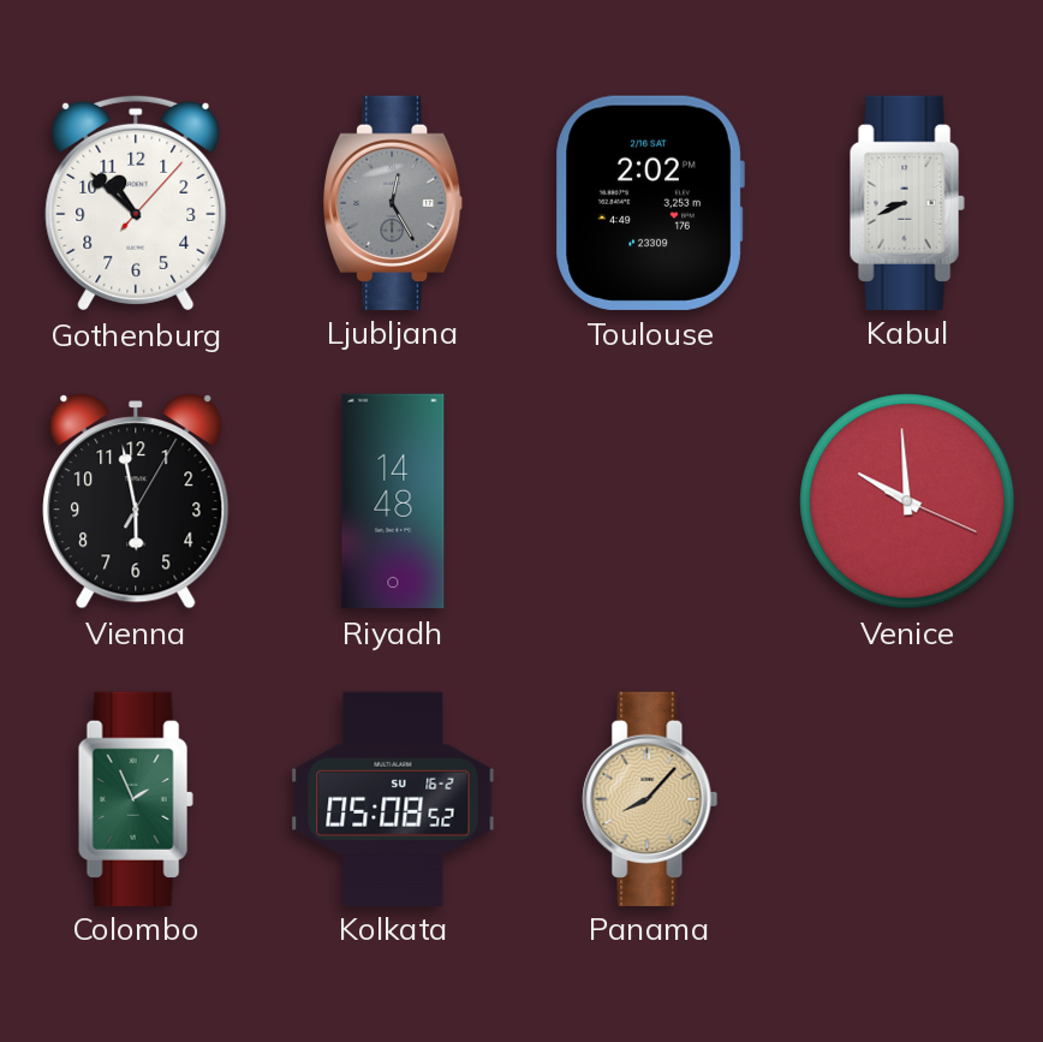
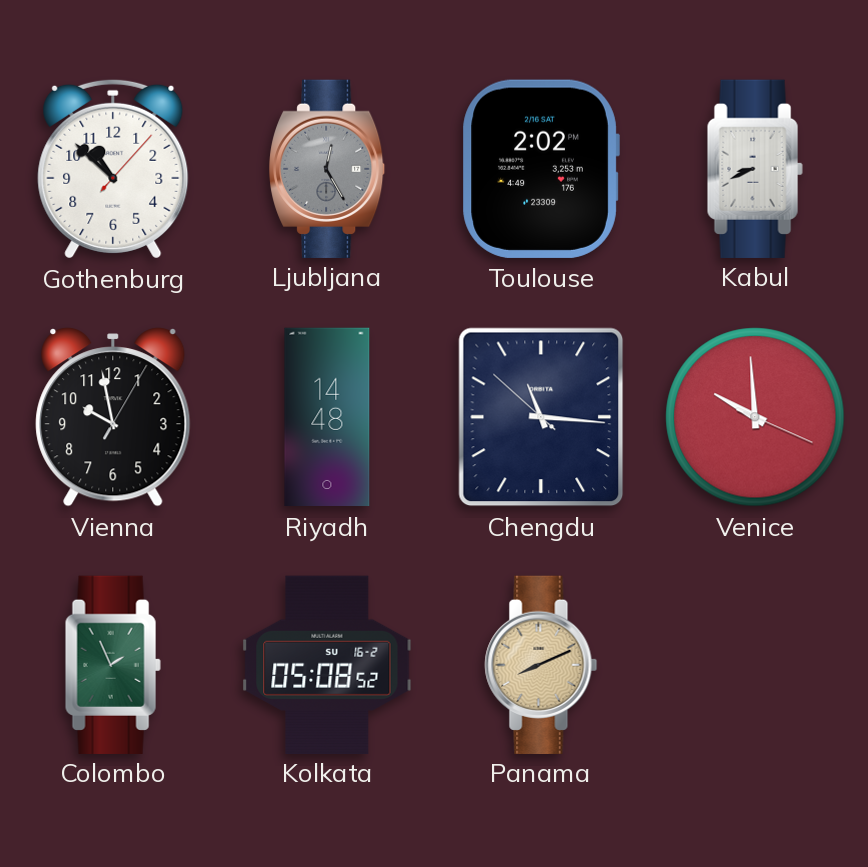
Vienna: 5:58 -> 9:58
Chengdu: none -> 11:15
Panama: 8:07 -> 8:11
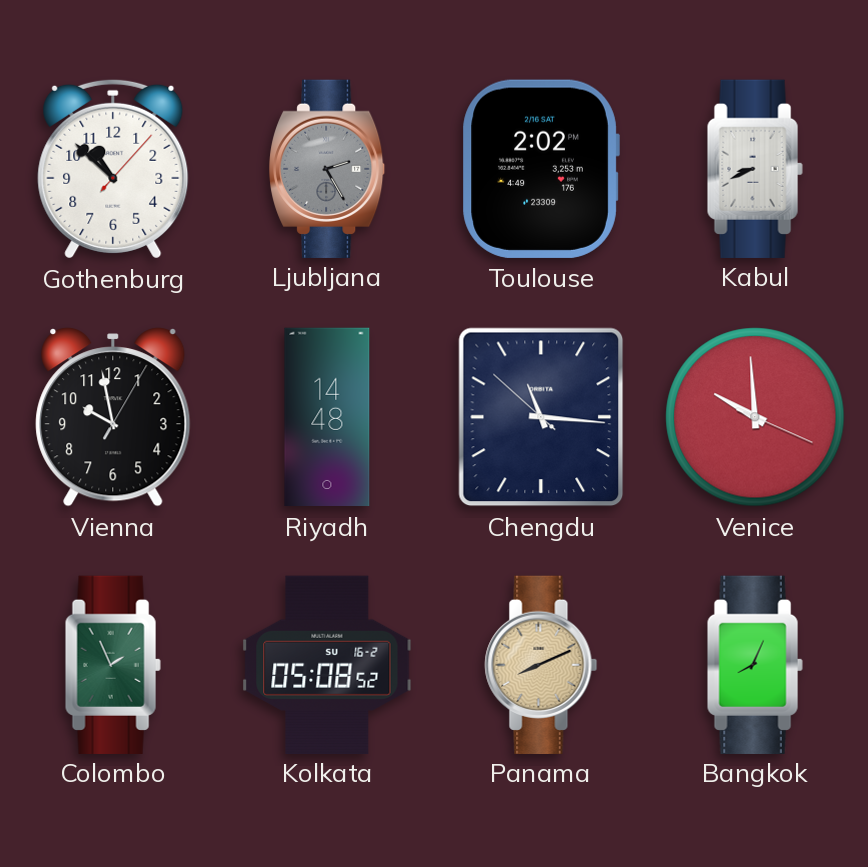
Ljubljana: 12:25 -> 2:25
Bangkok: none -> 8:04
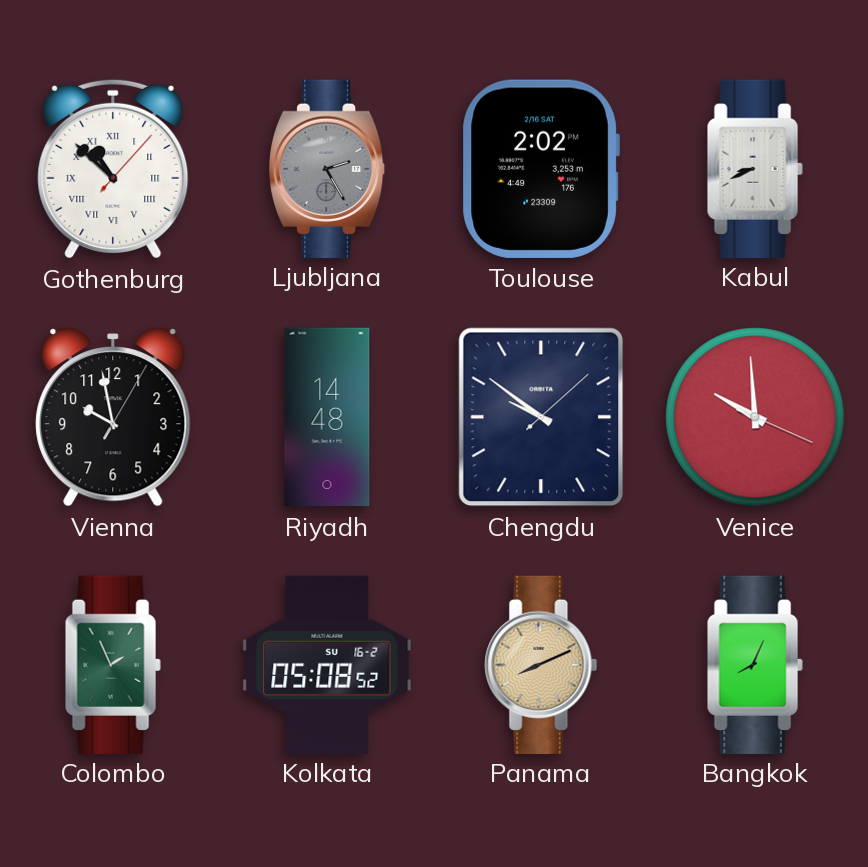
Gothenburg numerals: Arabic -> Roman
Chengdu: 11:15 -> 9:51
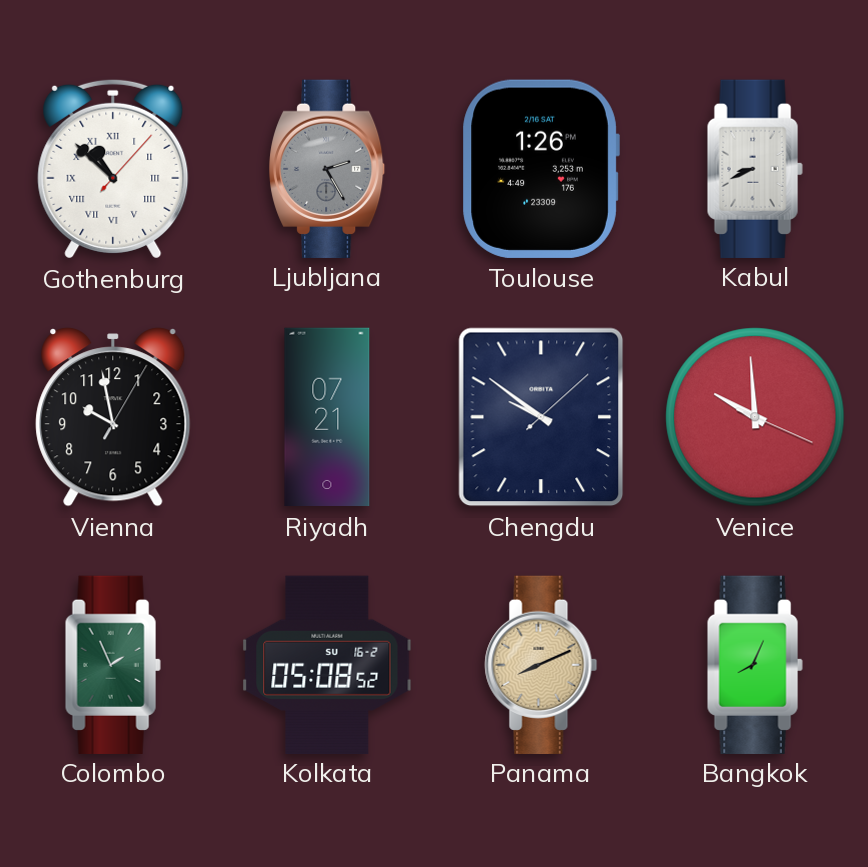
Toulouse: 2:02 -> 1:26
Riyadh: 14:48 -> 07:21
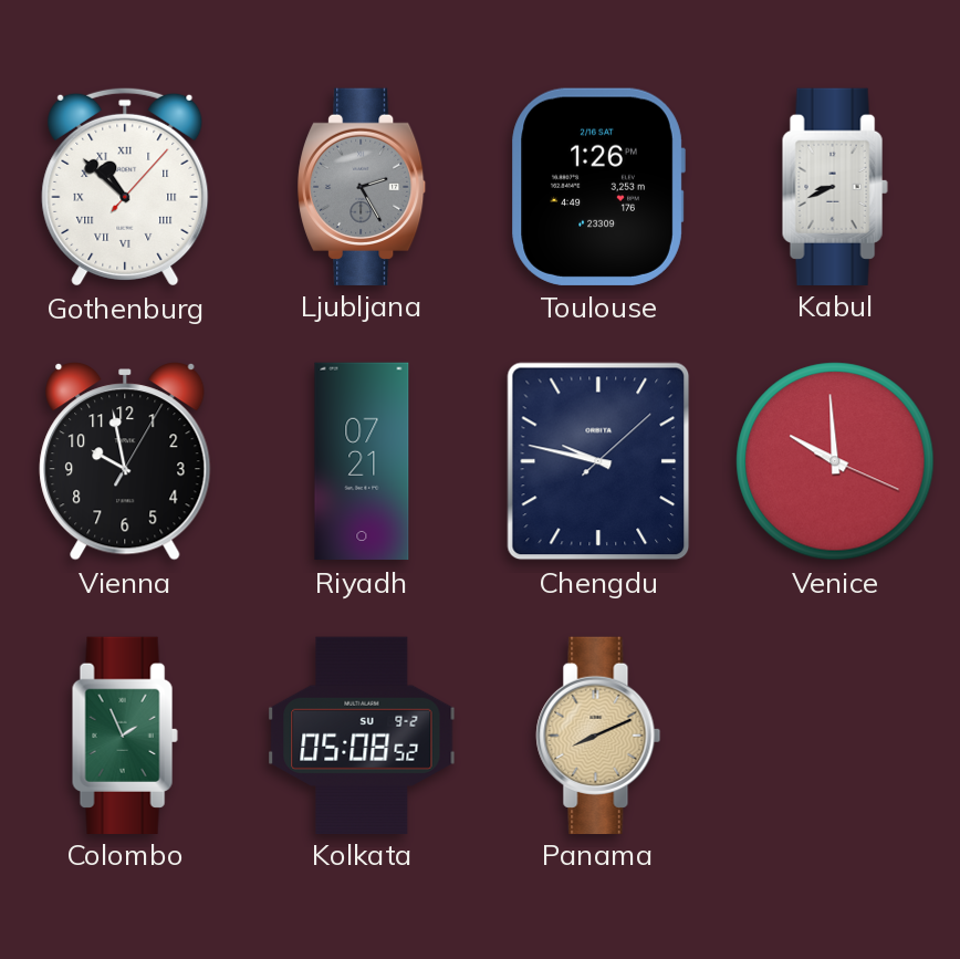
Chengdu: 9:51 -> 9:47
Kolkata date: SU 16-2 -> SU 9-2
Bangkok: 8:04 -> none
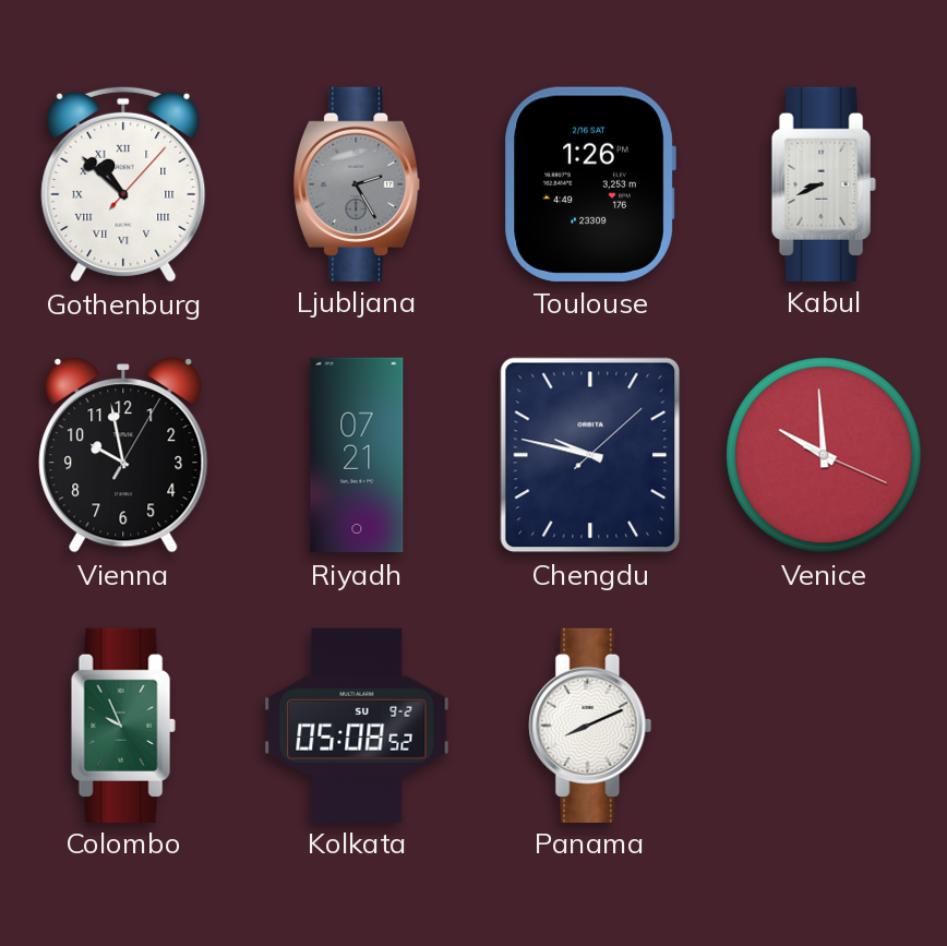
Colombo: 1:56 -> 9:56
Panama dial: champagne -> white
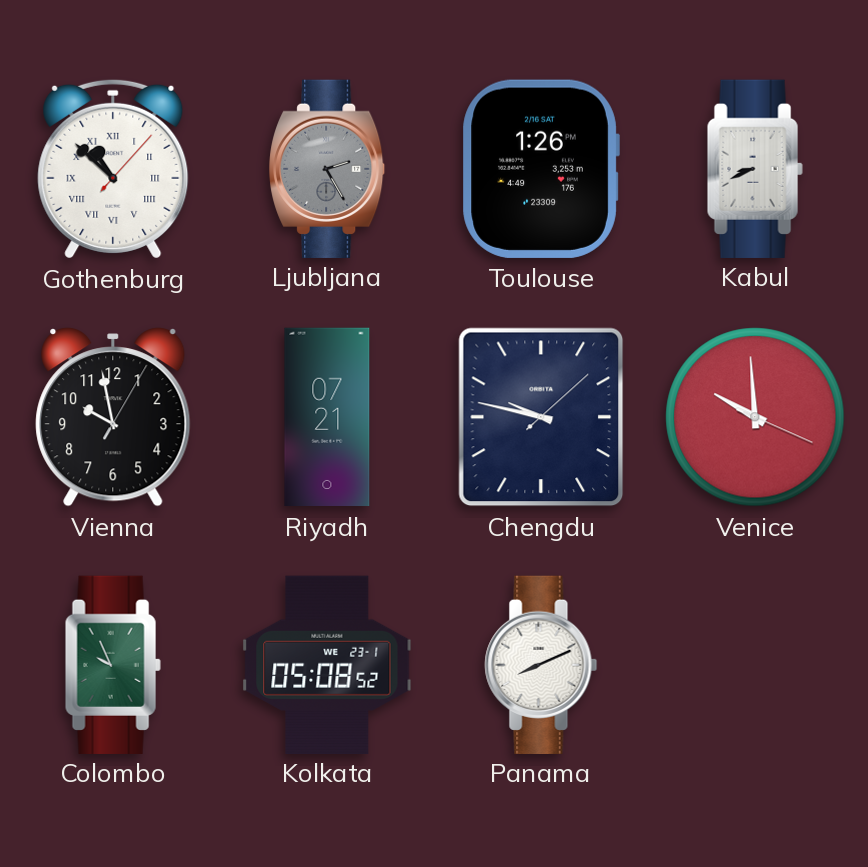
Kolkata date: SU 9-2 -> WE 23-1
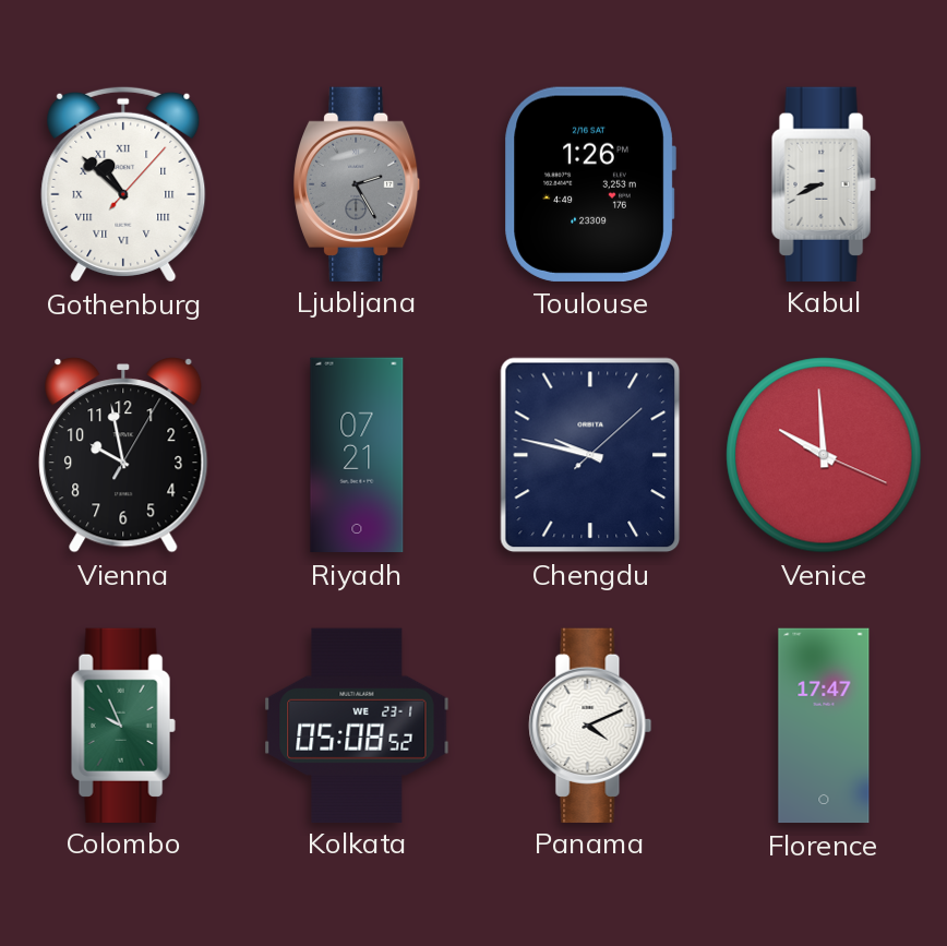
Panama: 8:11 -> 4:11
Florence: none -> 17:47
